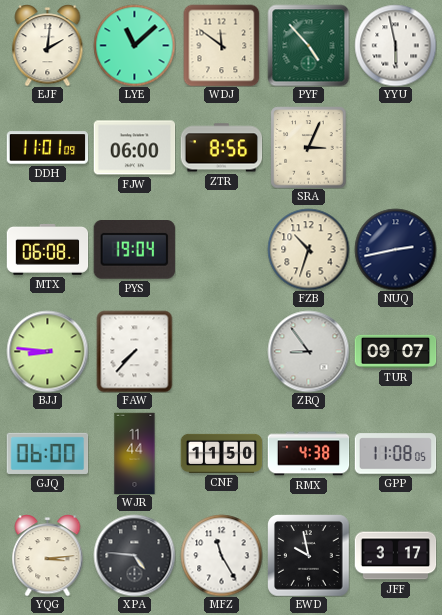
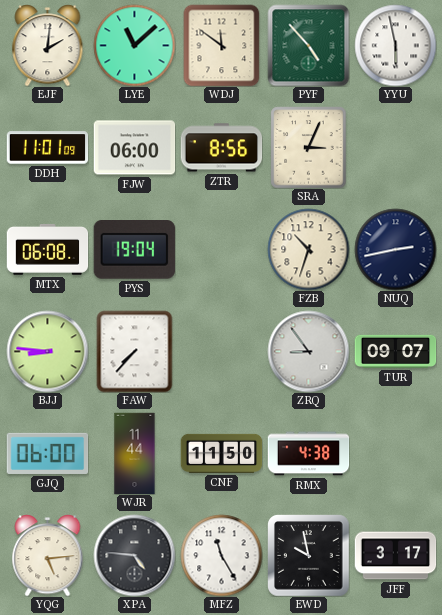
GPP: 11:08 -> none
YQG: 3:14 -> 5:14
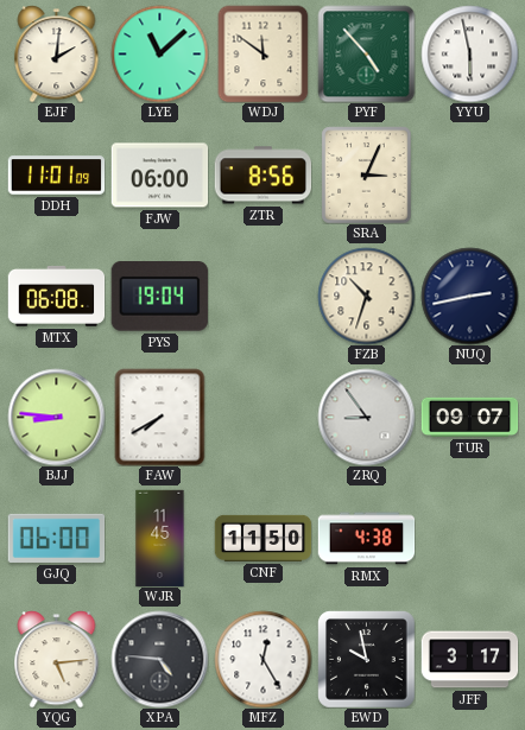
FAW: 7:37 -> 7:40
WJR: 11:44 -> 11:45
MFZ: 11:25 -> 12:25
